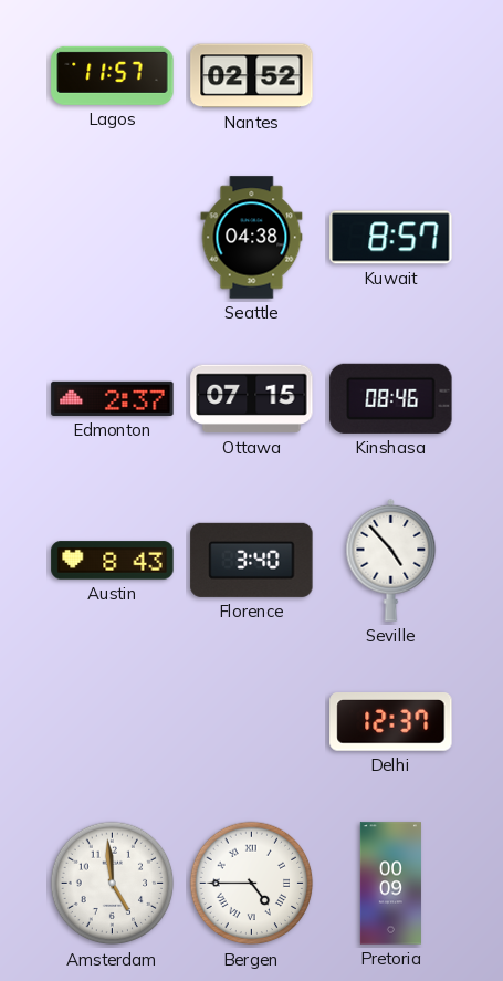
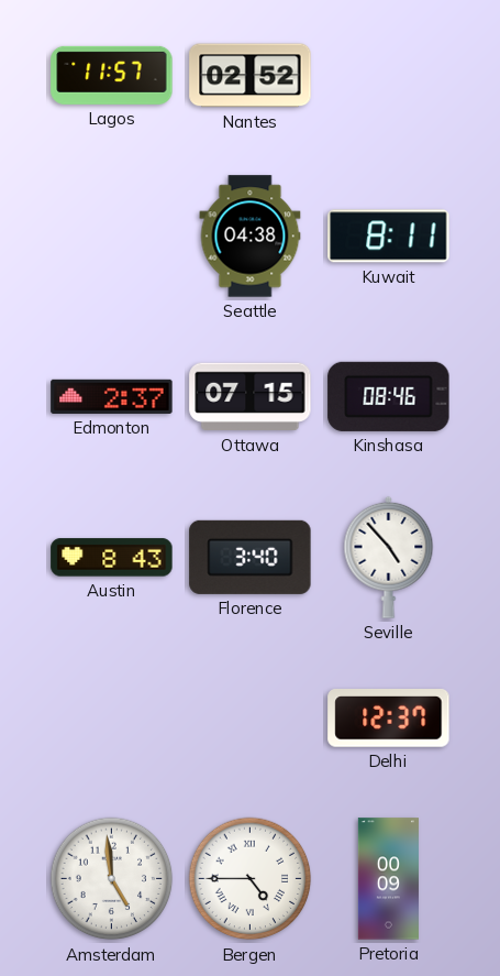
Kuwait: 8:57 -> 8:11
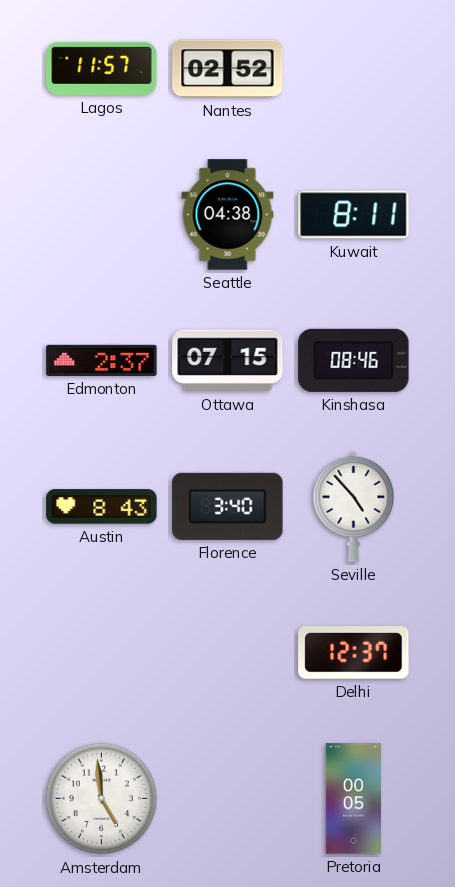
Bergen: 4:45 -> none
Pretoria: 00:09 -> 00:05
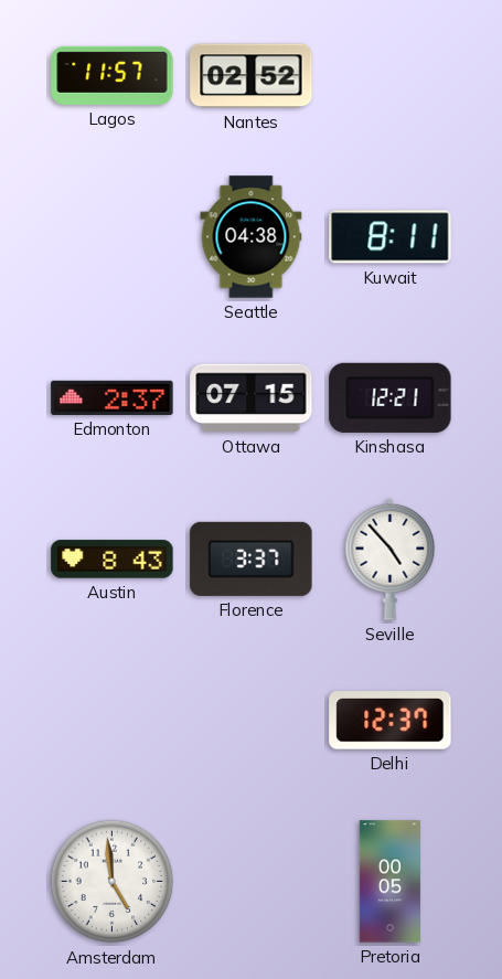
Kinshasa: 08:46 -> 12:21
Florence: 3:40 -> 3:37
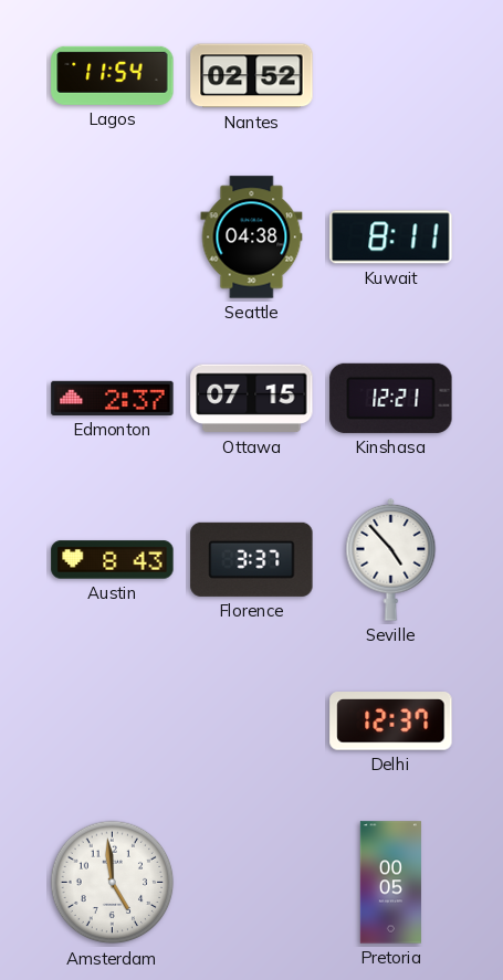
Lagos: 11:57 -> 11:54
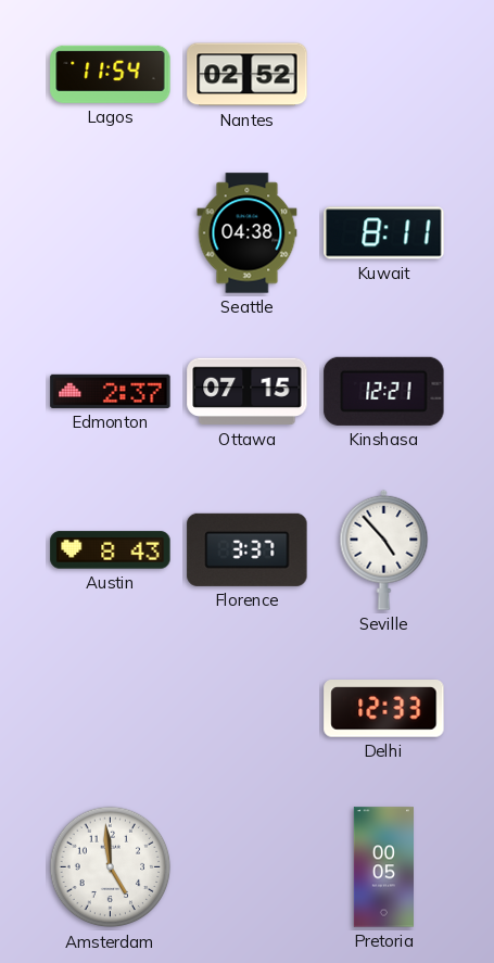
Delhi: 12:37 -> 12:33
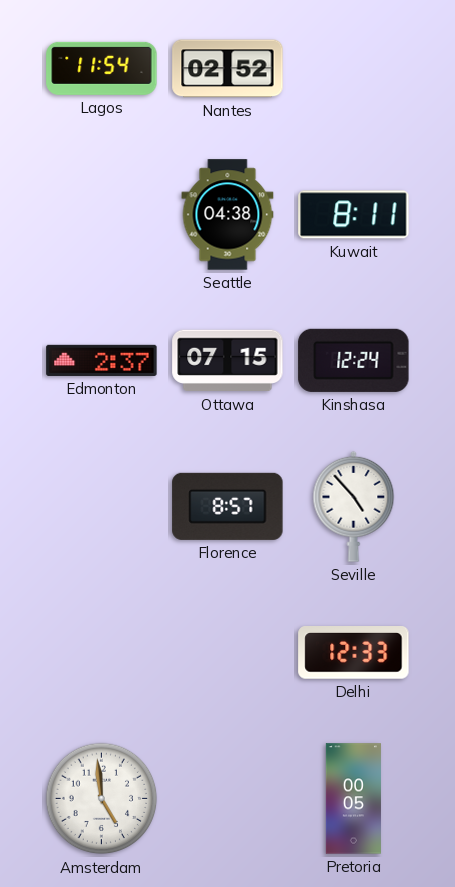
Kinshasa: 12:21 -> 12:24
Austin: 8:43 -> none
Florence: 3:37 -> 8:57
